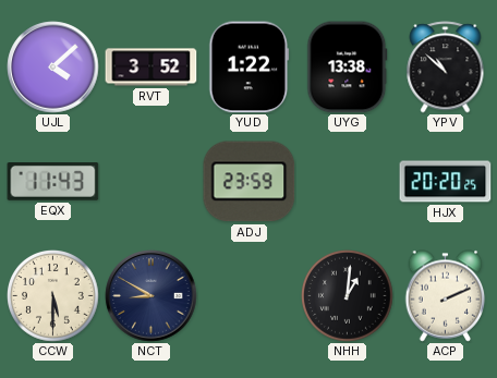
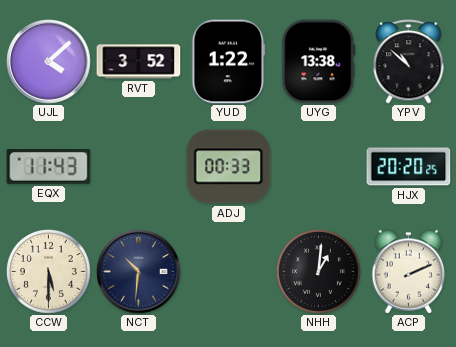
ADJ: 23:59 -> 00:33
NCT: 8:50 -> 10:31
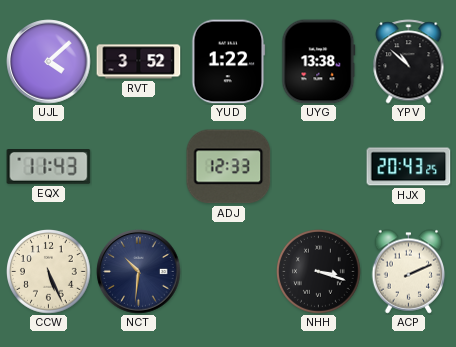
ADJ: 00:33 -> 12:33
HJX: 20:20 -> 20:43
CCW: 5:30 -> 5:26
NHH: 1:01 -> 3:18
